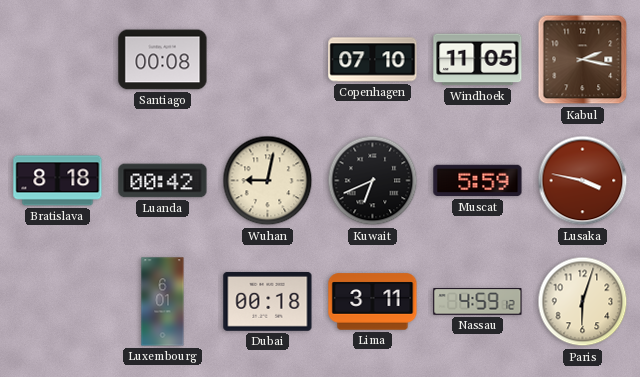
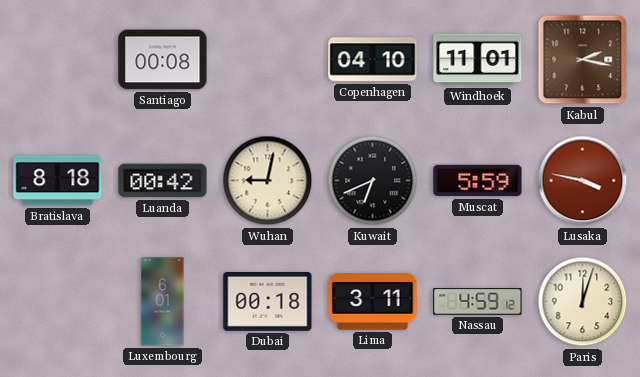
Copenhagen: 07:10 -> 04:10
Windhoek: 11:05 -> 11:01
Paris: 6:03 -> 12:03
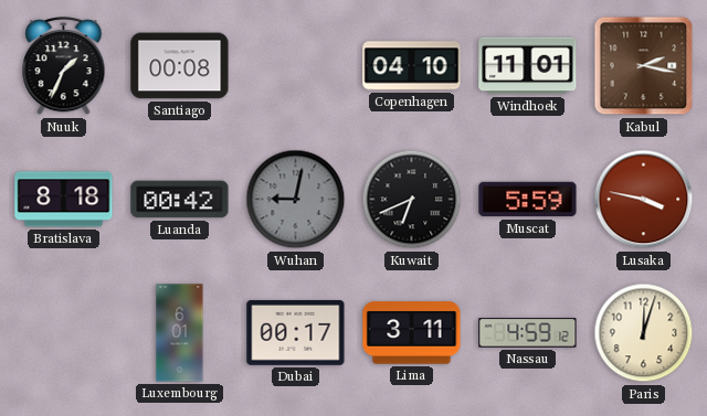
Nuuk: none -> 1:34
Wuhan dial: cream -> grey
Dubai: 00:18 -> 00:17
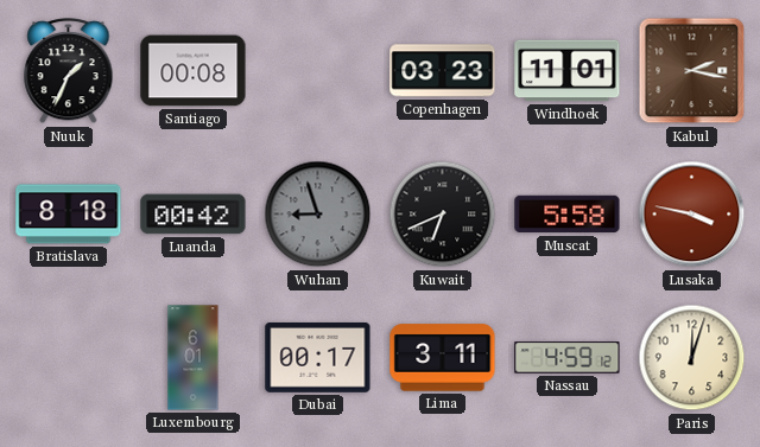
Copenhagen: 04:10 -> 03:23
Wuhan: 9:02 -> 8:57
Muscat: 5:59 -> 5:58
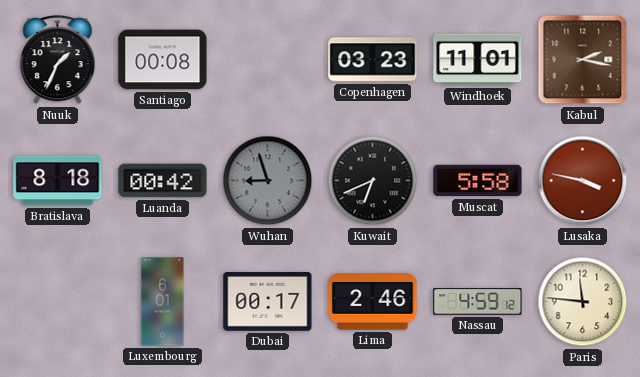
Lima: 3:11 -> 2:46
Paris: 12:03 -> 11:46
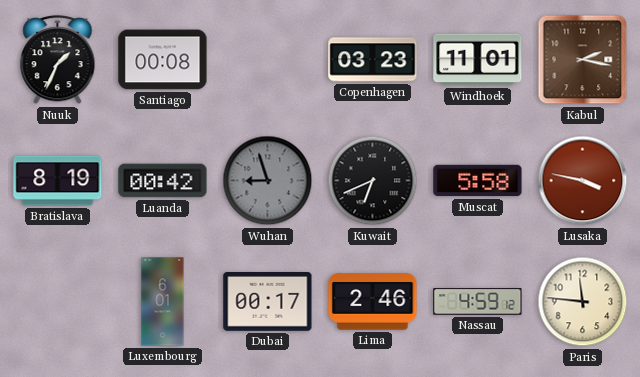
Bratislava: 8:18 -> 8:19
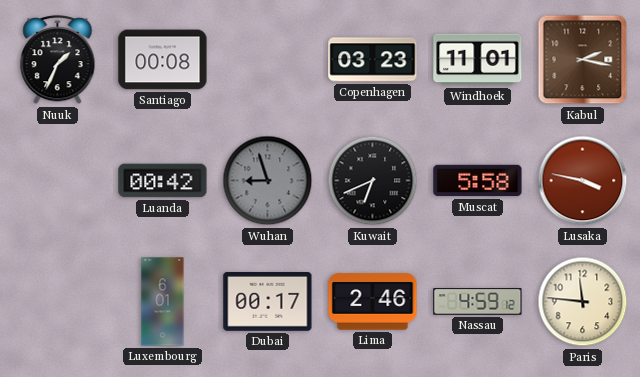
Bratislava: 8:19 -> none
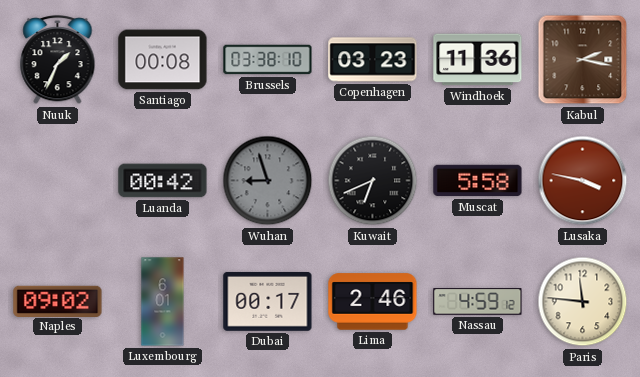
Brussels: none -> 03:38
Windhoek: 11:01 -> 11:36
Naples: none -> 09:02
